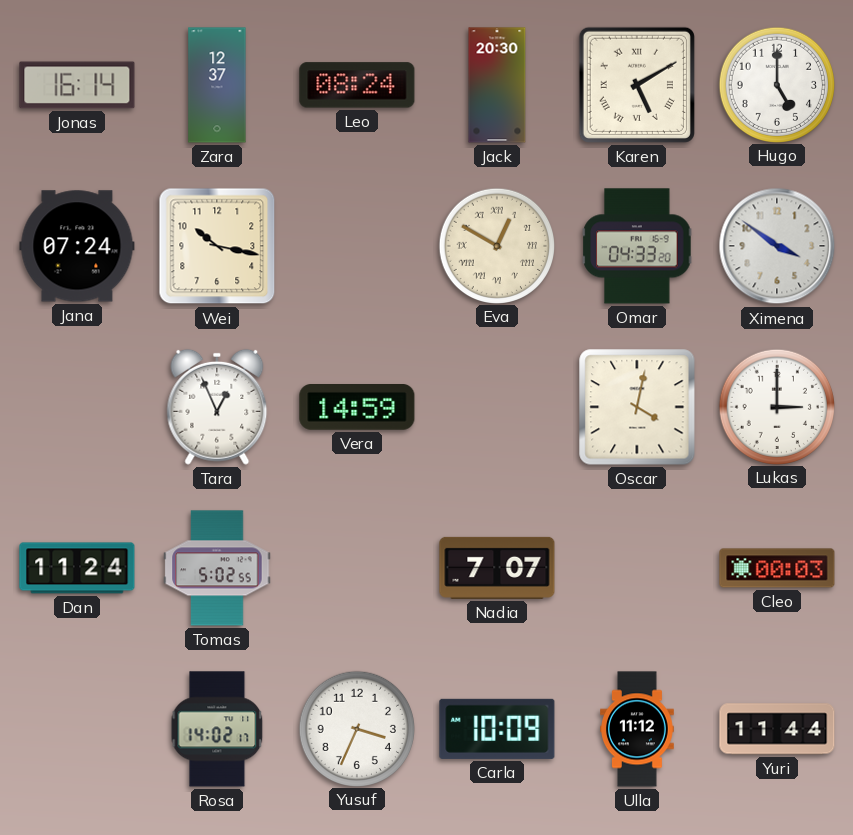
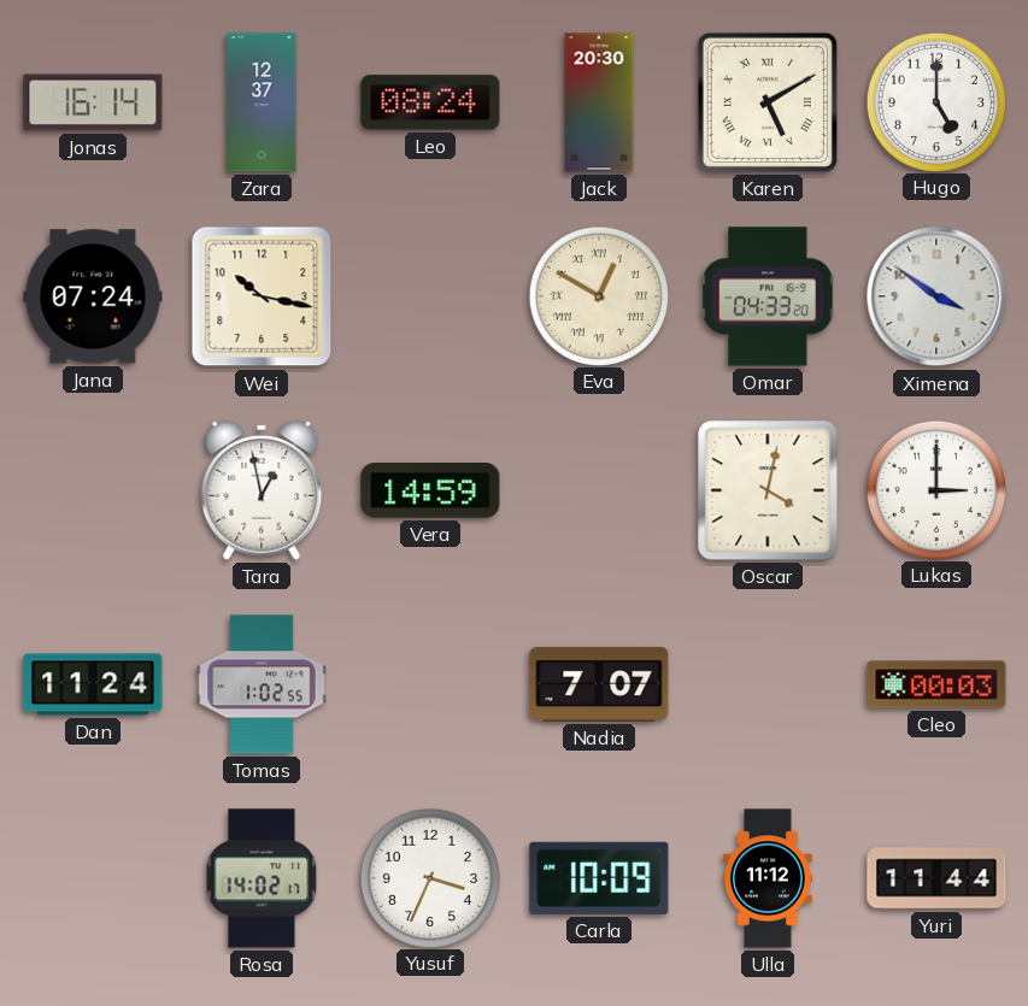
Tara: 12:56 -> 12:58
Tomas: 5:02 -> 1:02
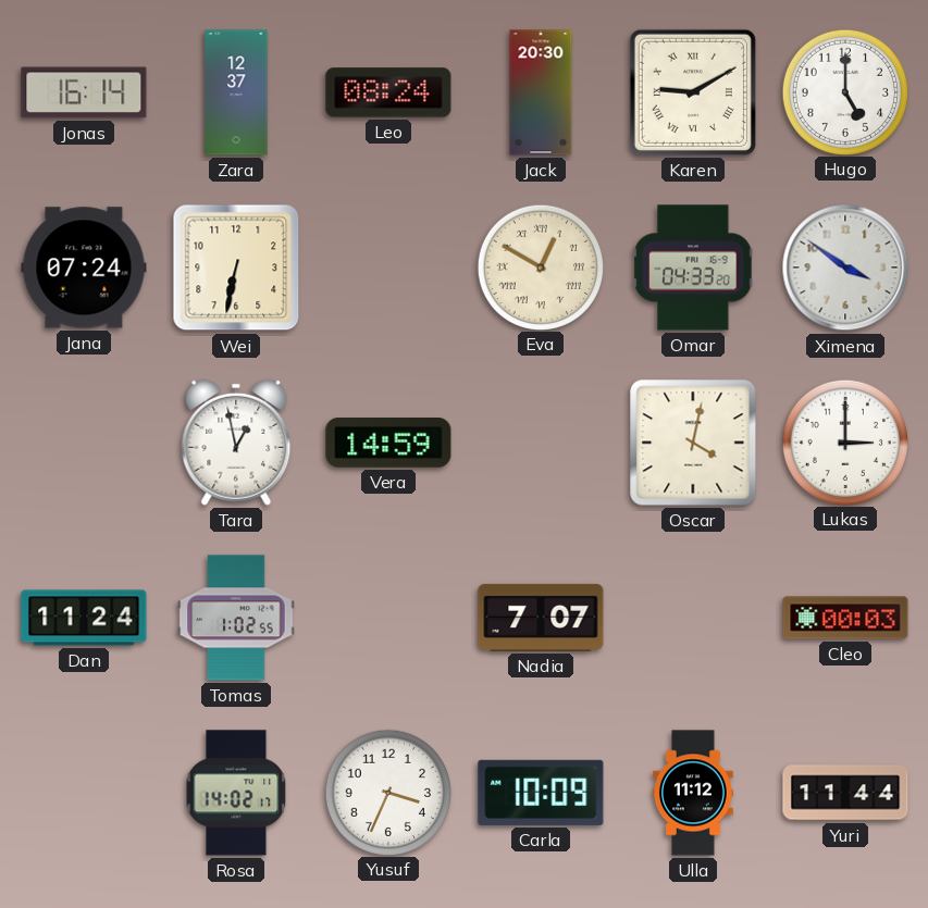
Karen: 5:10 -> 9:10
Wei: 10:17 -> 6:32
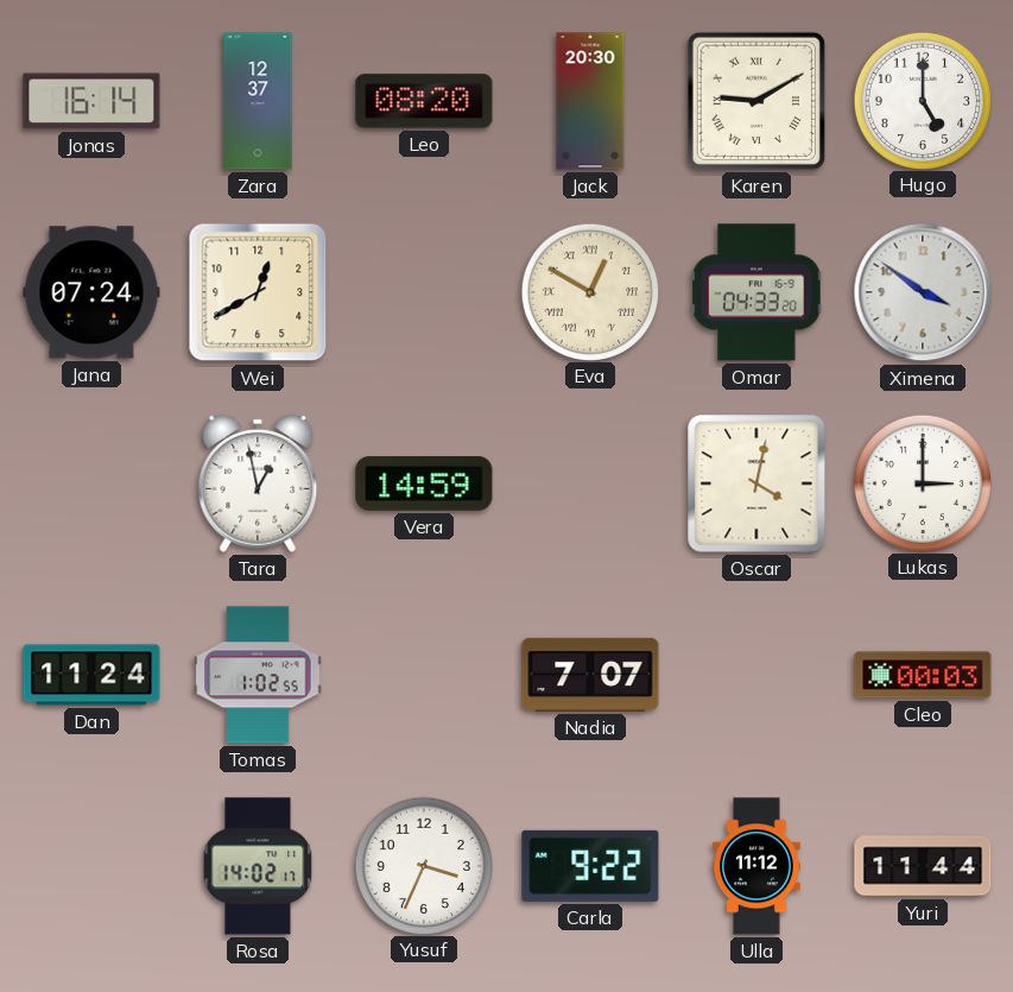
Leo: 08:24 -> 08:20
Wei: 6:32 -> 12:40
Carla: 10:09 -> 9:22
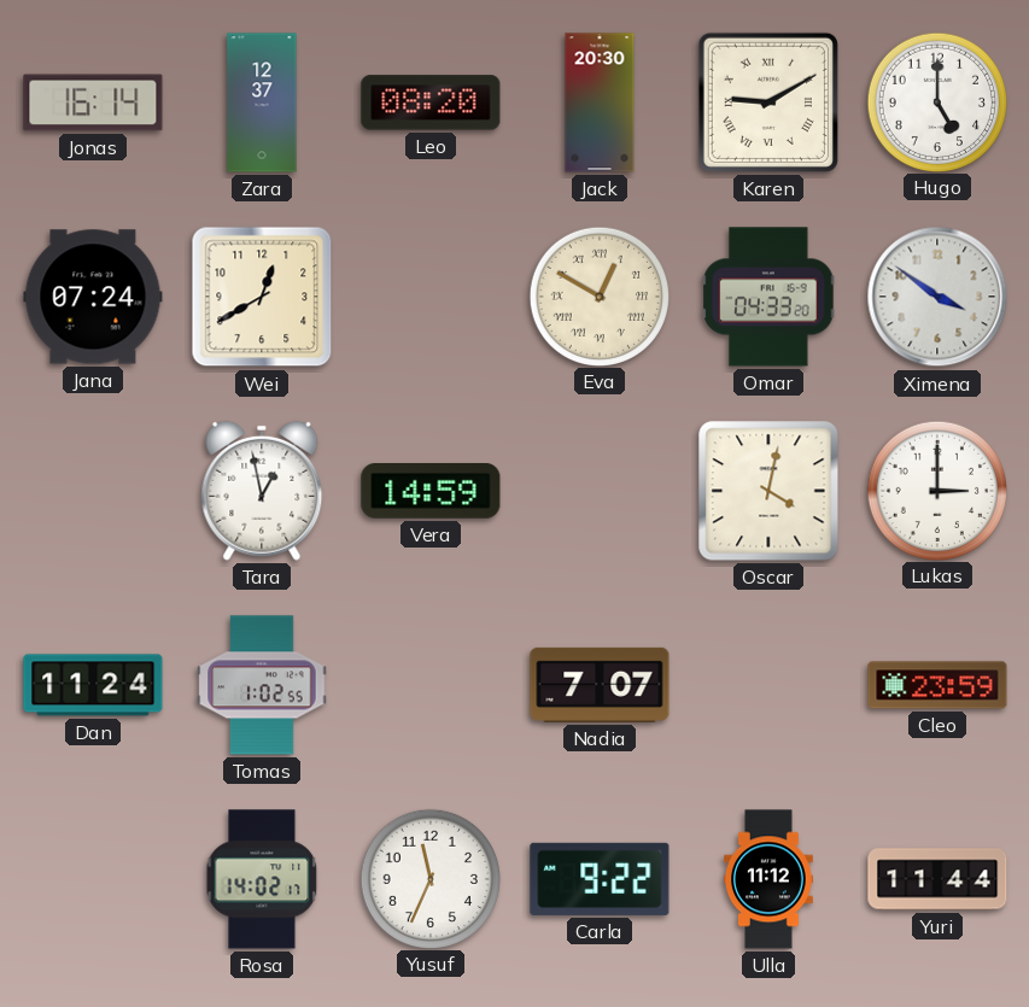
Cleo: 00:03 -> 23:59
Yusuf: 3:34 -> 11:34
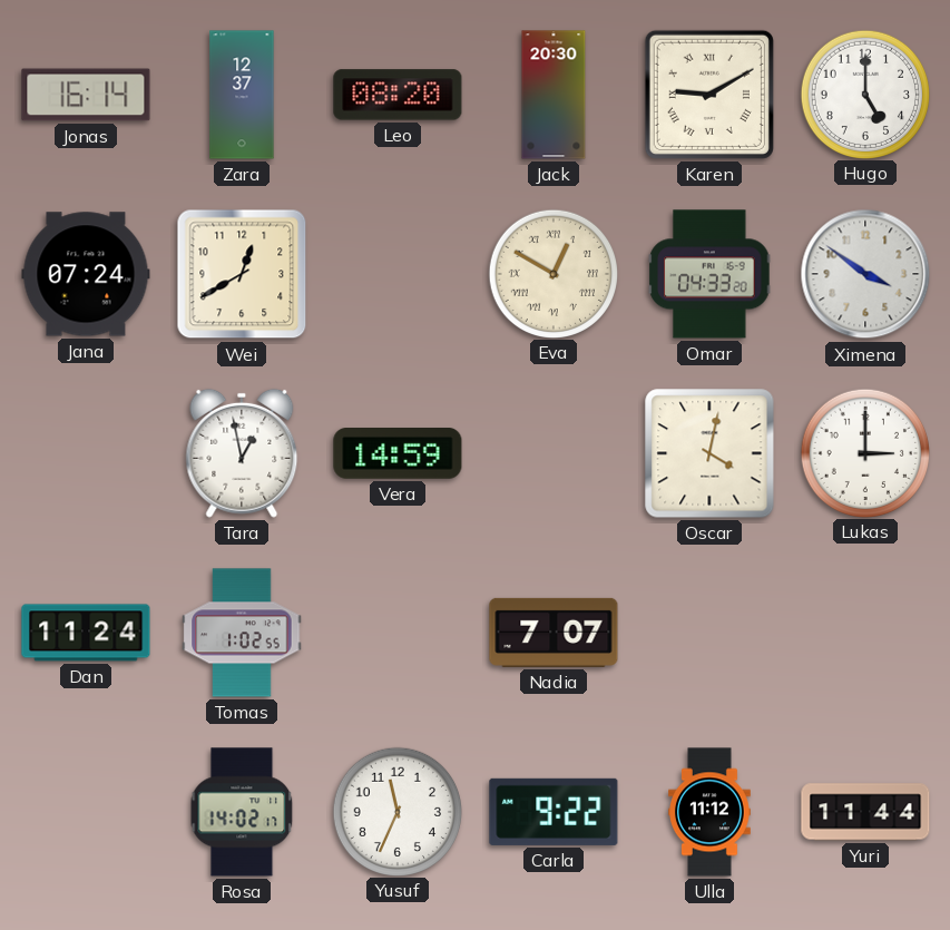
Cleo: 23:59 -> none
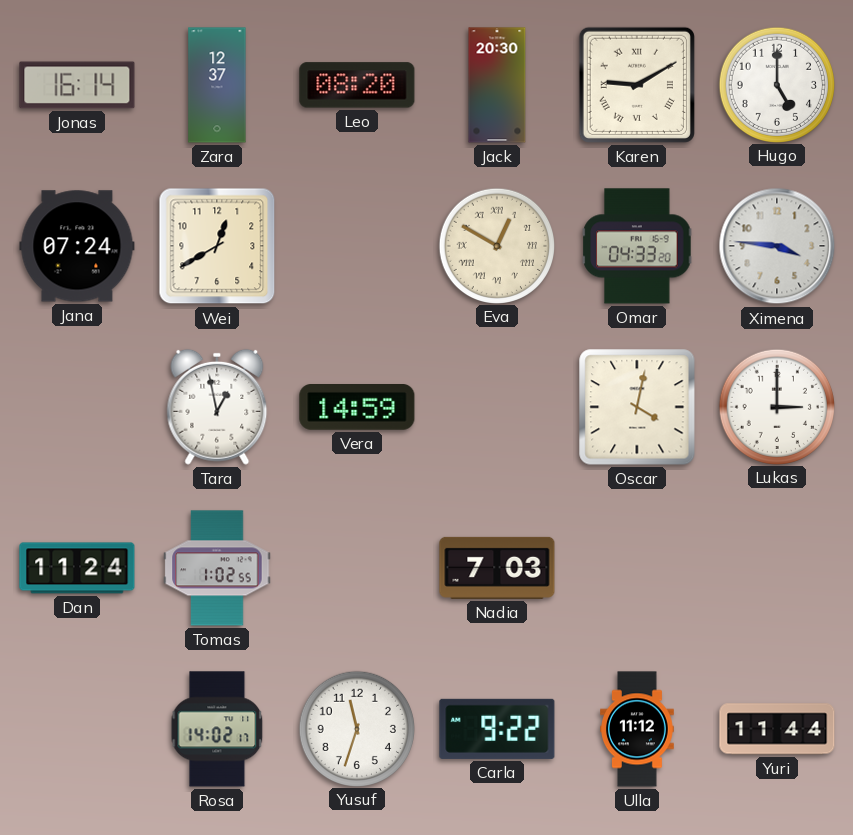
Ximena: 3:51 -> 3:46
Nadia: 7:07 -> 7:03
Yusuf: 11:34 -> 11:33
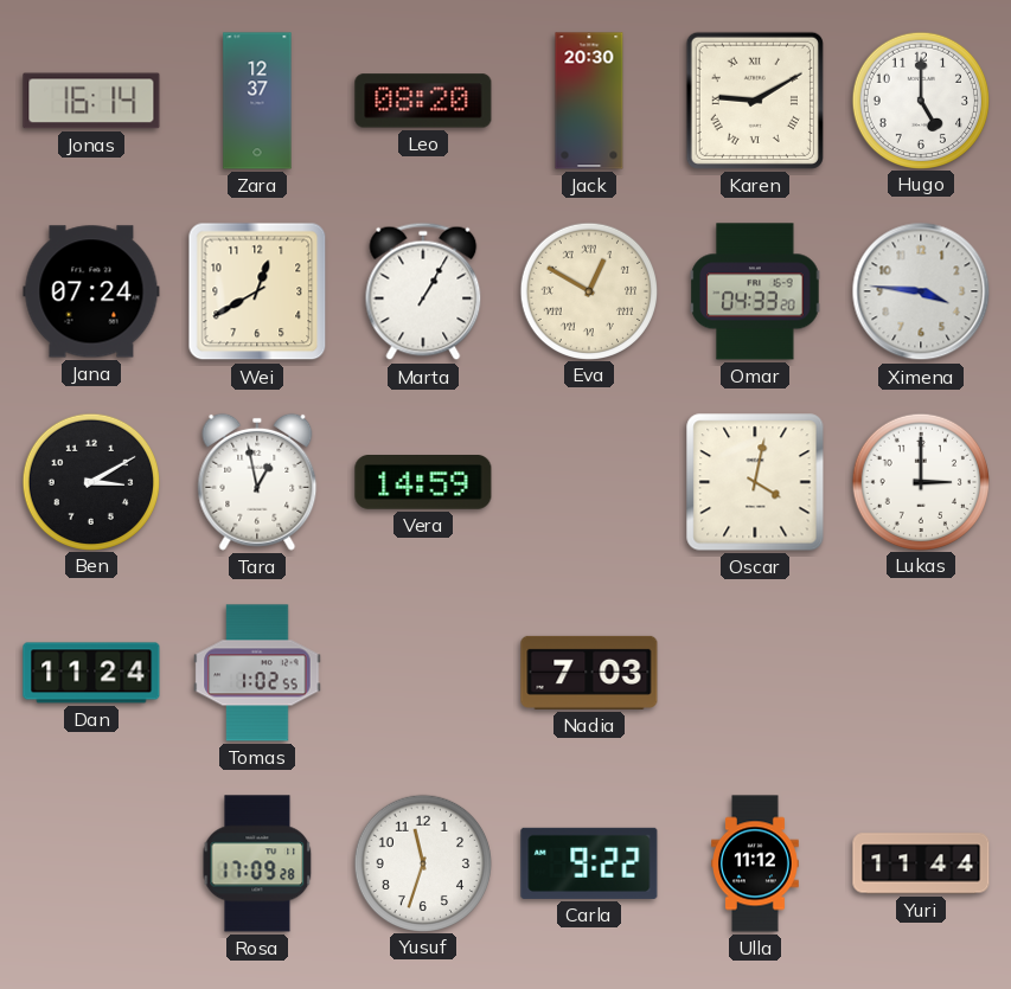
Marta: none -> 1:05
Ben: none -> 3:10
Rosa: 14:02 -> 17:09
